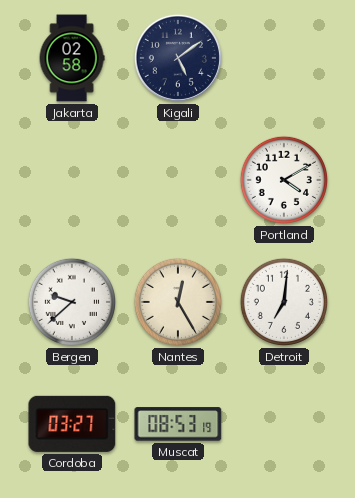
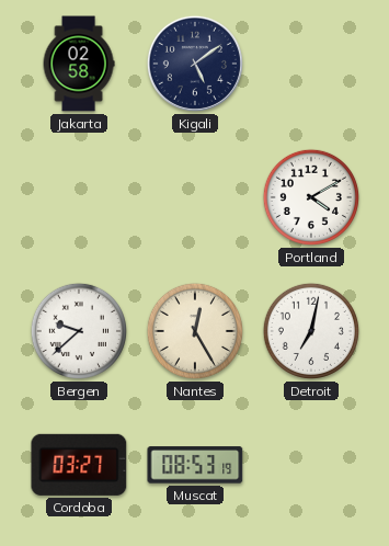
Detroit: 7:01 -> 7:02
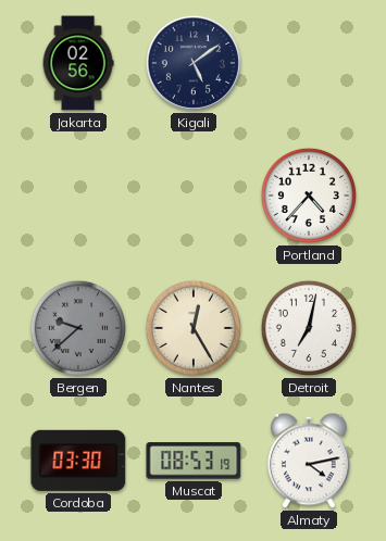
Jakarta: 02:58 -> 02:56
Portland: 4:10 -> 4:37
Bergen dial: white -> grey
Cordoba: 03:27 -> 03:30
Almaty: none -> 4:13
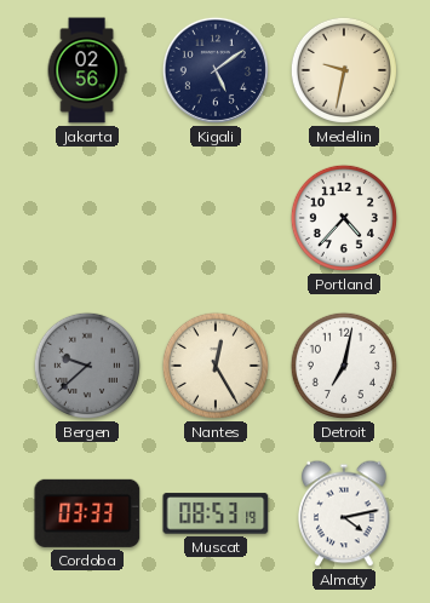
Medellin: none -> 9:32
Cordoba: 03:30 -> 03:33
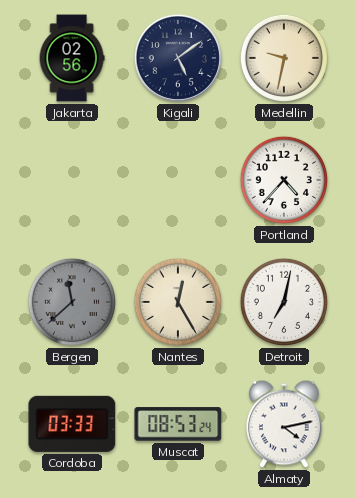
Bergen: 9:38 -> 11:38
Muscat: 08:53:19 -> 08:53:24
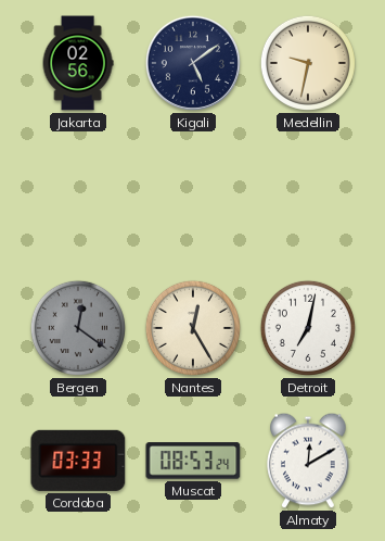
Portland: 4:37 -> none
Bergen: 11:38 -> 12:21
Almaty: 4:13 -> 12:10
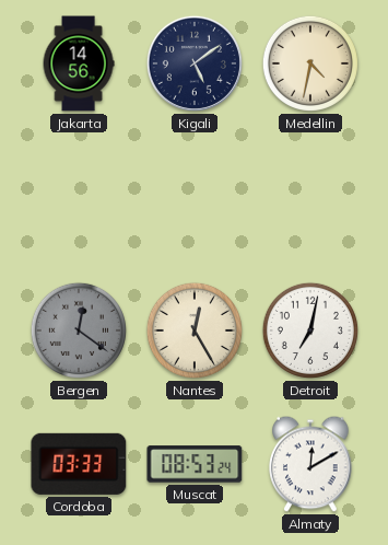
Jakarta: 02:56 -> 14:56
Medellin: 9:32 -> 4:32
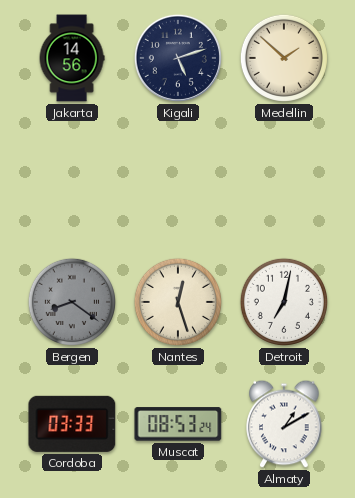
Kigali: 5:09 -> 5:12
Medellin: 4:32 -> 1:52
Bergen: 12:21 -> 8:21
Nantes: 12:25 -> 12:27
Almaty: 12:10 -> 1:10
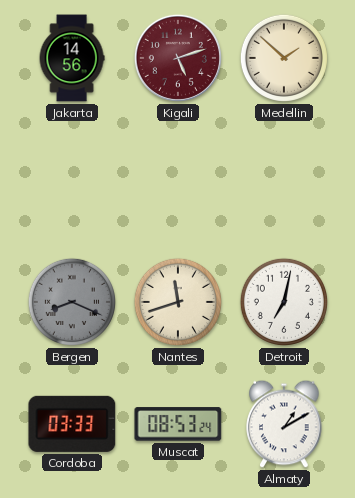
Kigali dial: navy -> burgundy
Bergen: 8:21 -> 8:19
Nantes: 12:27 -> 11:42
